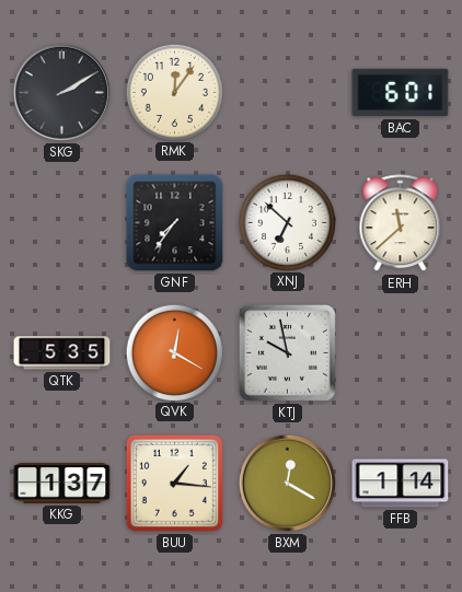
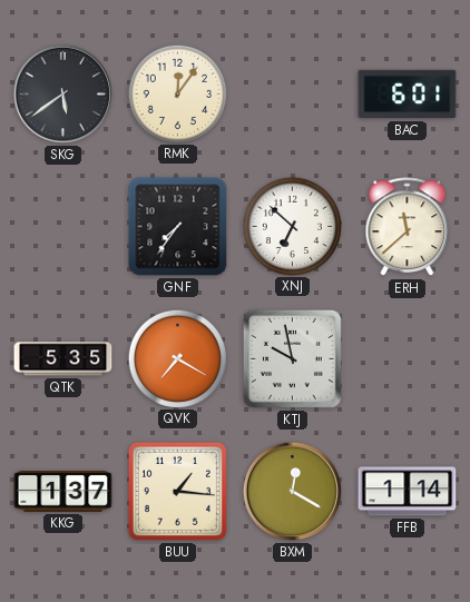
SKG: 2:10 -> 5:39
QVK: 12:20 -> 7:20
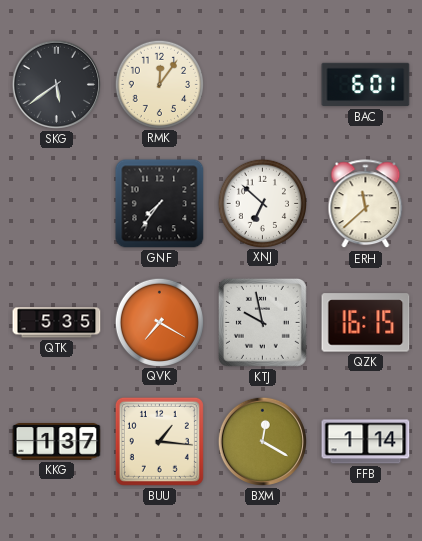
QZK: none -> 16:15
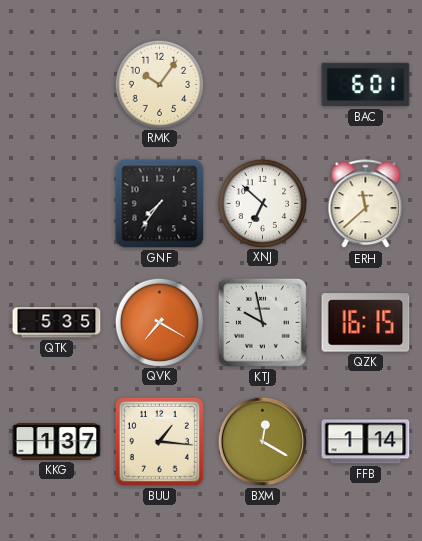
SKG: 5:39 -> none
RMK: 12:06 -> 10:06
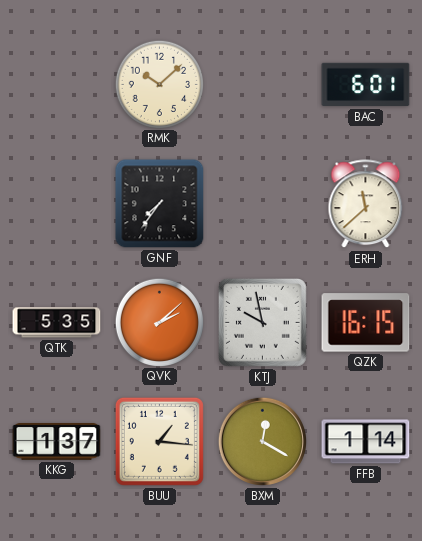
RMK: 10:06 -> 10:08
XNJ: 6:52 -> none
QVK: 7:20 -> 2:08
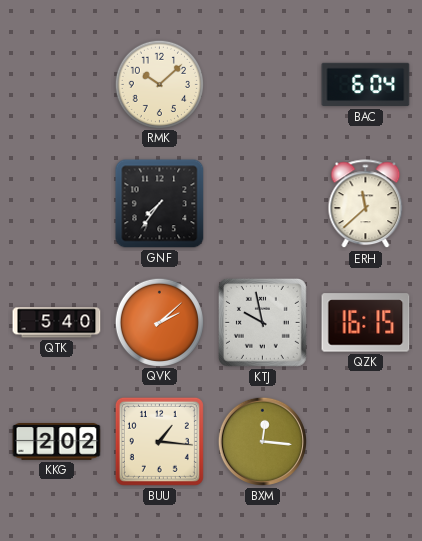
BAC: 6:01 -> 6:04
QTK: 5:35 -> 5:40
KKG: 1:37 -> 2:02
BXM: 12:20 -> 12:16
FFB: 1:14 -> none
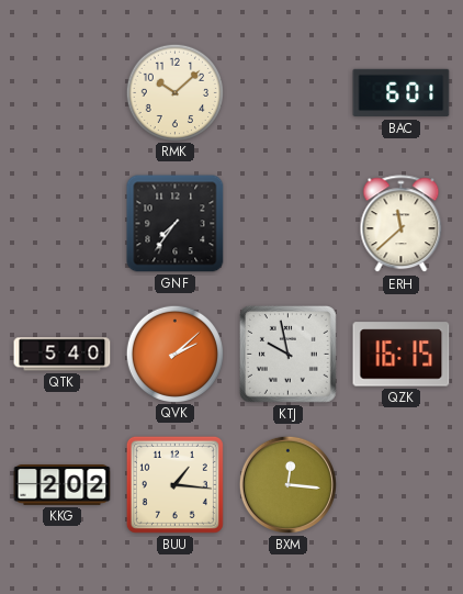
BAC: 6:04 -> 6:01
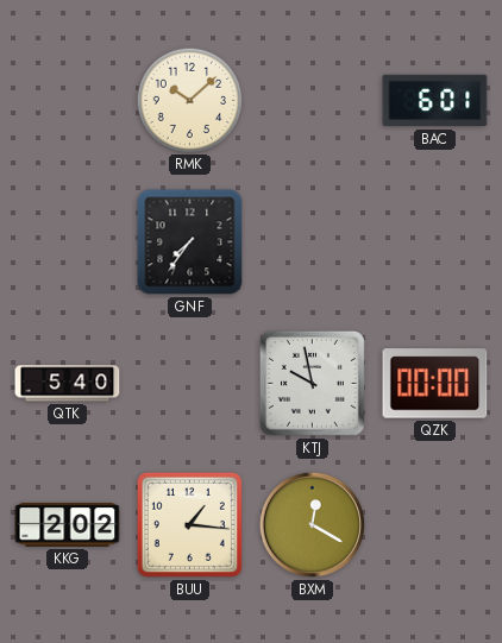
ERH: 11:38 -> none
QVK: 2:08 -> none
QZK: 16:15 -> 00:00
BXM: 12:16 -> 12:20
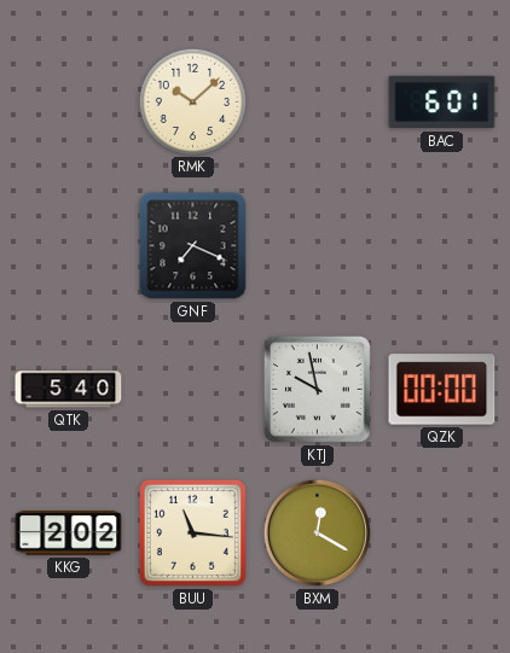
GNF: 7:36 -> 7:19
BUU: 1:16 -> 11:16
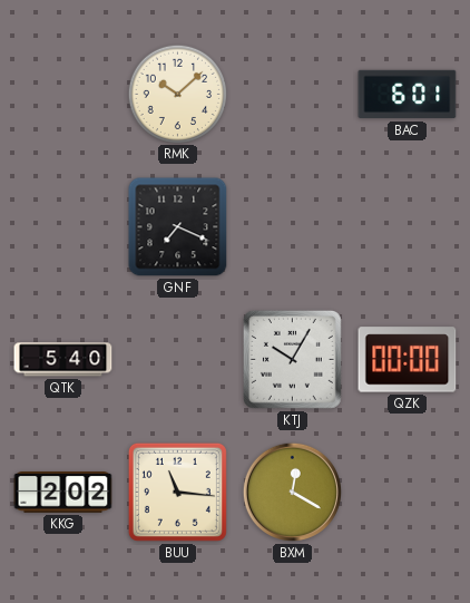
KTJ: 9:58 -> 10:05
